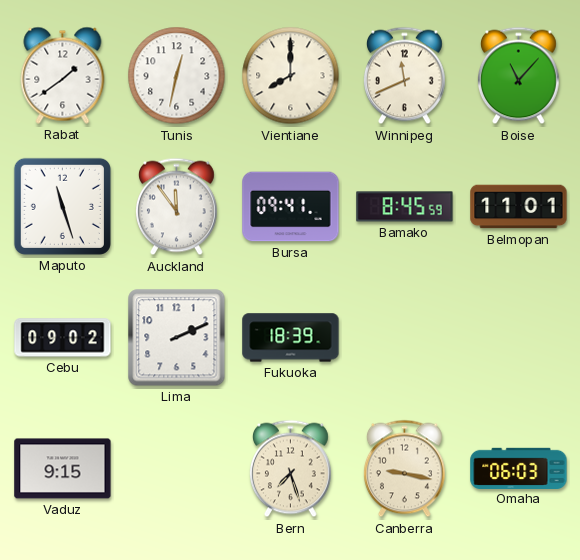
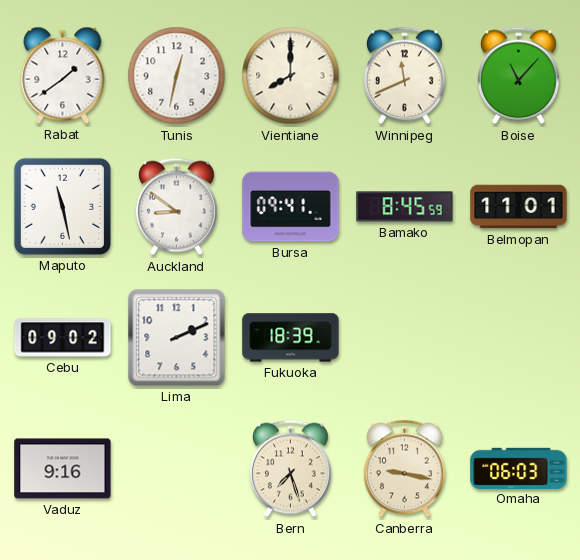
Maputo: 11:27 -> 11:28
Auckland: 11:54 -> 8:51
Vaduz: 9:15 -> 9:16
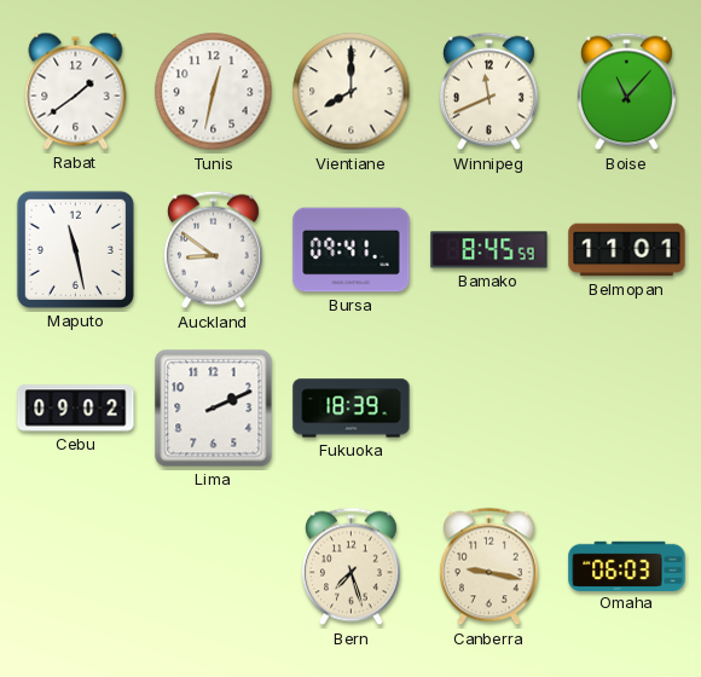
Vaduz: 9:16 -> none
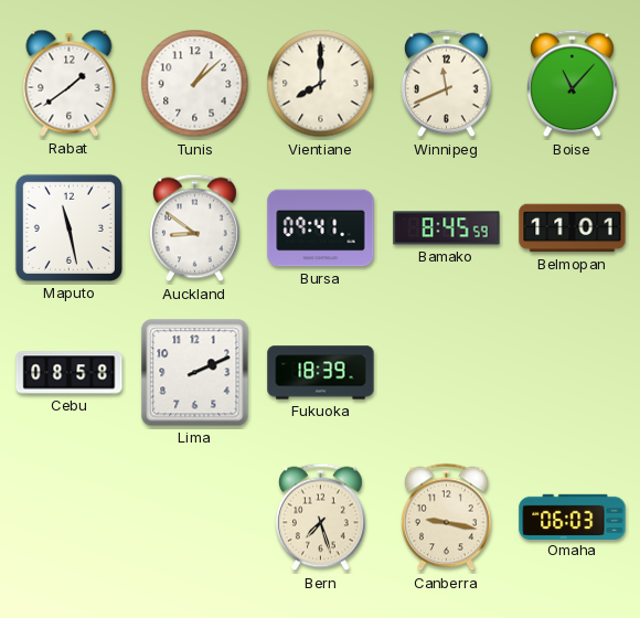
Tunis: 12:32 -> 1:08
Cebu: 09:02 -> 08:58
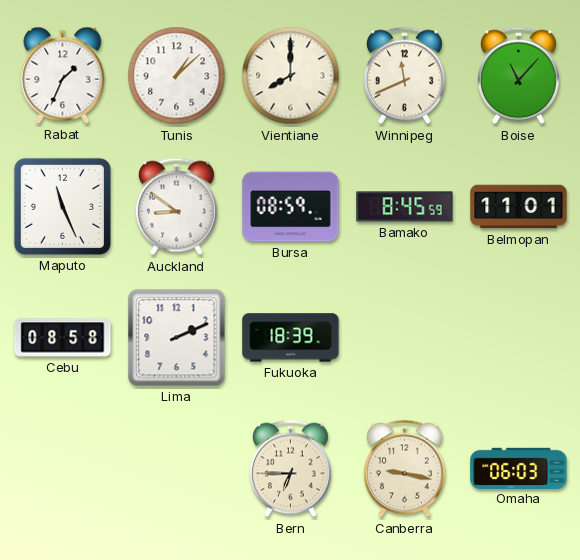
Rabat: 1:39 -> 1:34
Maputo: 11:28 -> 11:26
Bursa: 09:41 -> 08:59
Bern: 7:27 -> 6:45
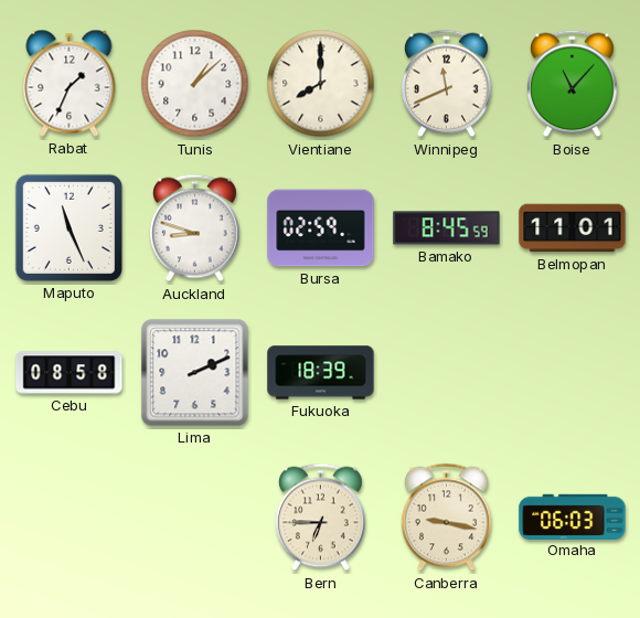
Auckland: 8:51 -> 8:48
Bursa: 08:59 -> 02:59
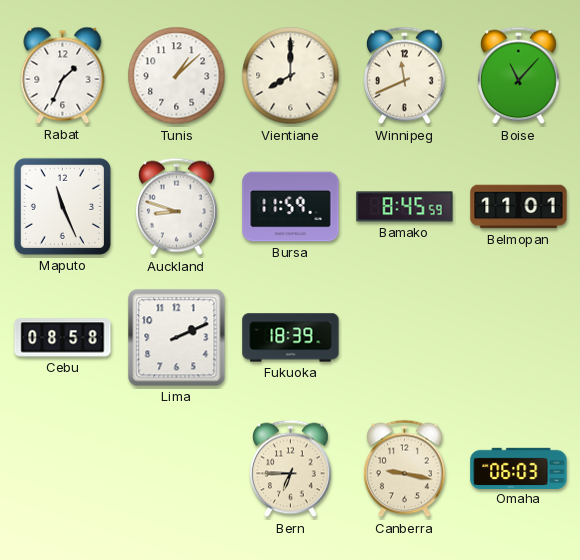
Bursa: 02:59 -> 11:59
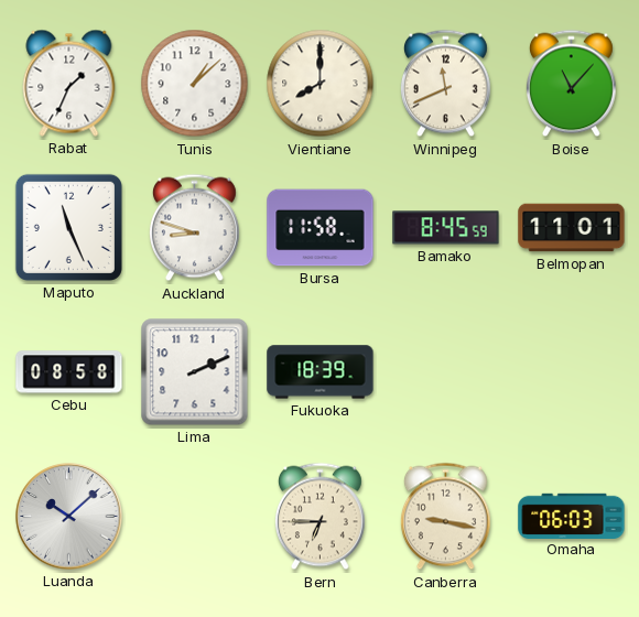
Bursa: 11:59 -> 11:58
Luanda: none -> 10:08
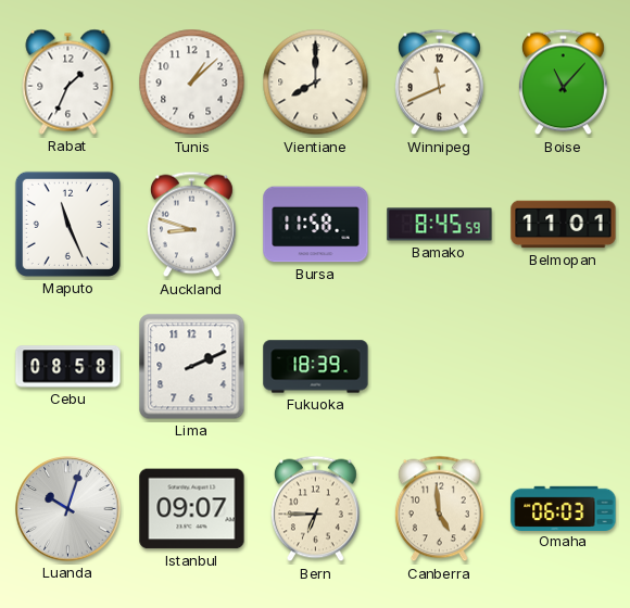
Luanda: 10:08 -> 10:03
Istanbul: none -> 09:07
Canberra: 9:17 -> 4:59
